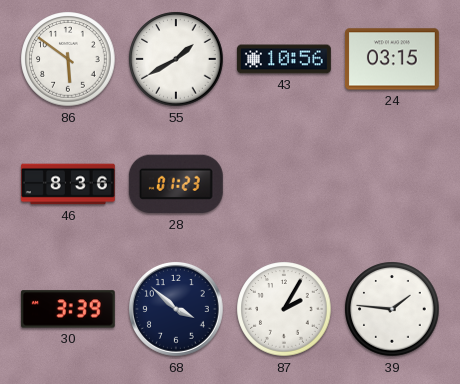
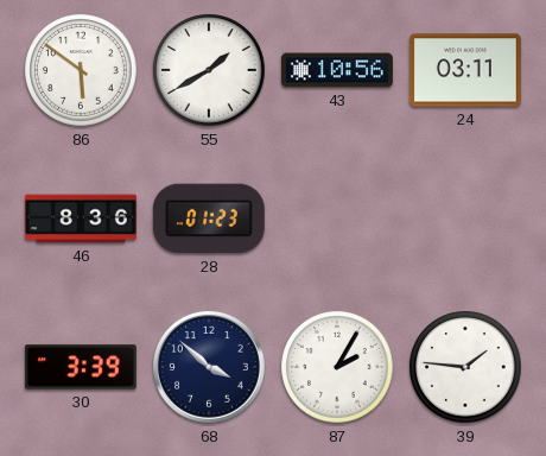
24: 03:15 -> 03:11
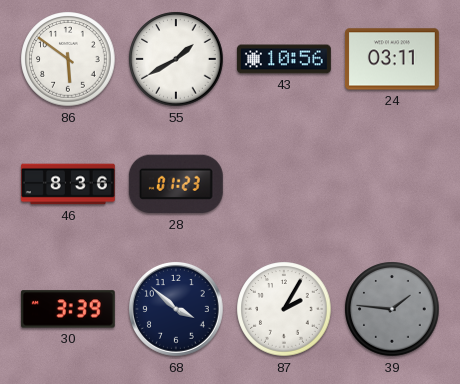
39 dial: white -> grey
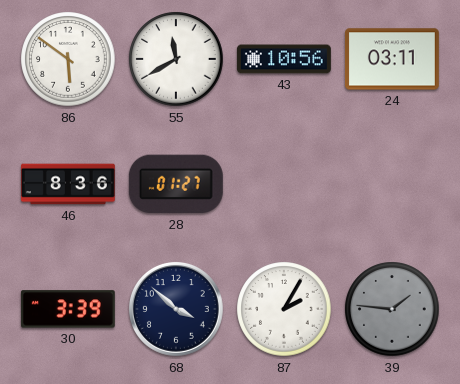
55: 1:40 -> 11:40
28: 01:23 -> 01:27
